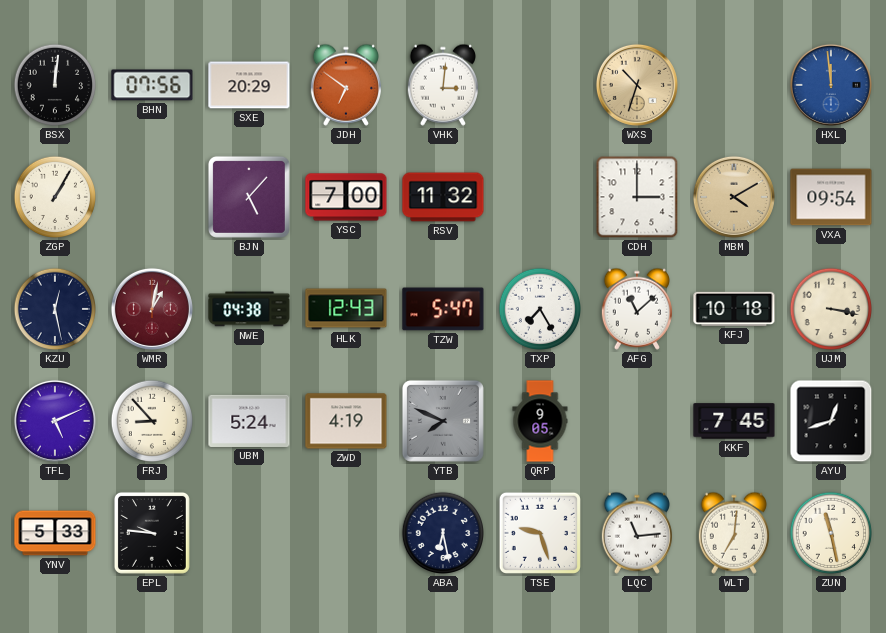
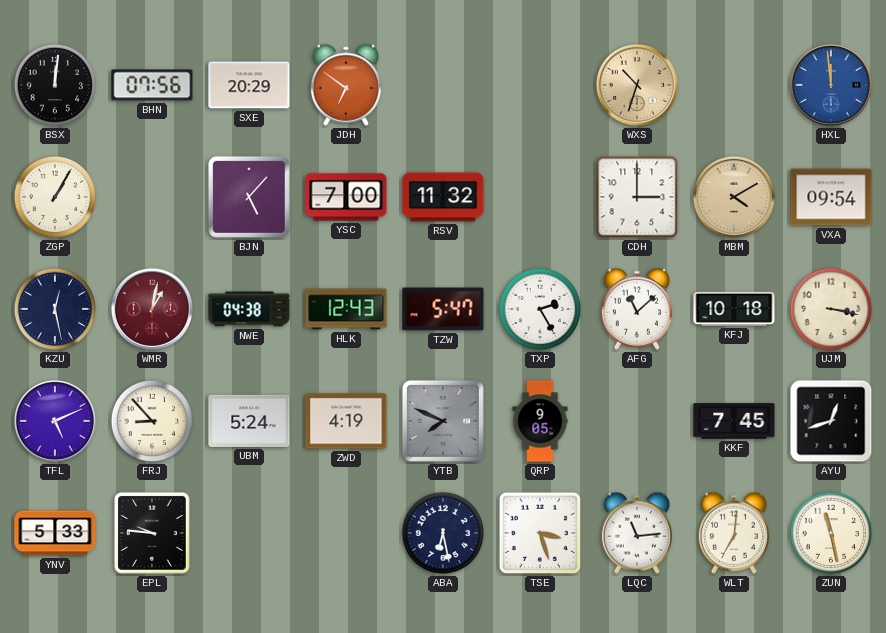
VHK: 3:01 -> none
TXP: 7:25 -> 2:25
TSE: 9:27 -> 3:27
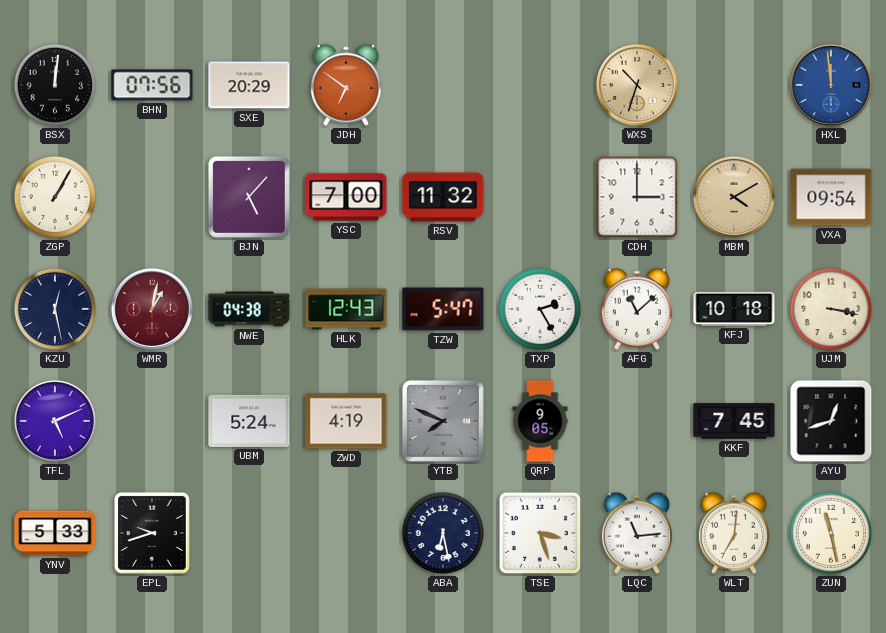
FRJ: 8:53 -> none
EPL: 9:46 -> 9:42
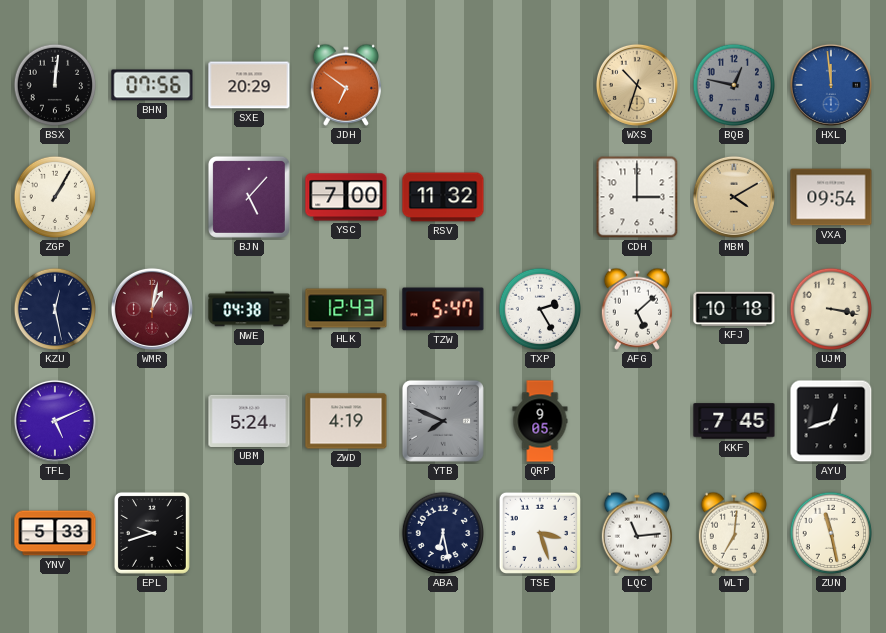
BQB: none -> 12:47
AFG: 11:08 -> 5:08
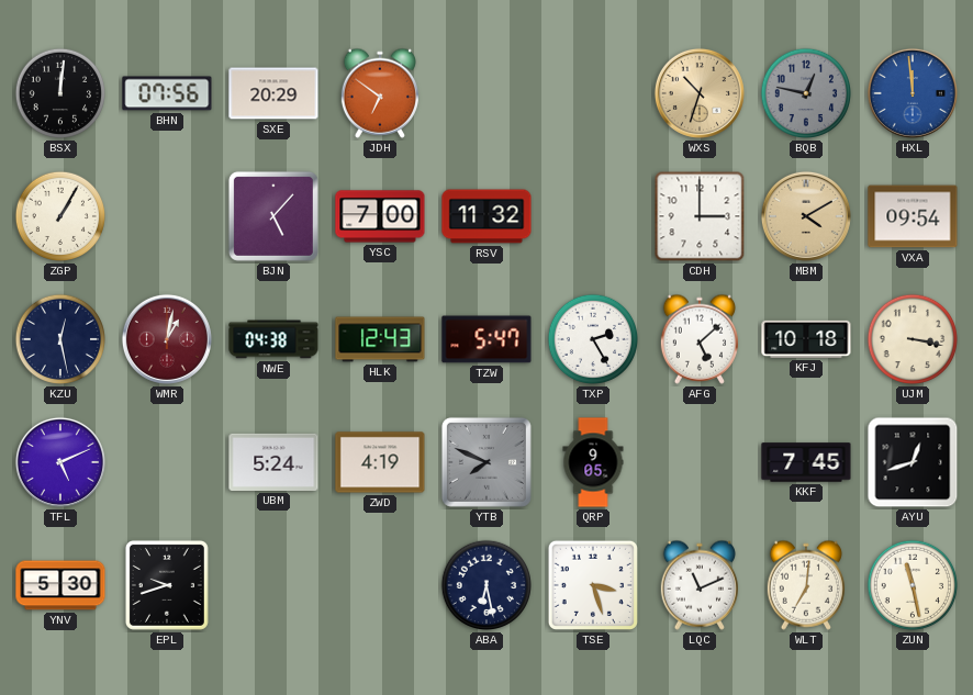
YNV: 5:33 -> 5:30
LQC: 11:14 -> 11:11
